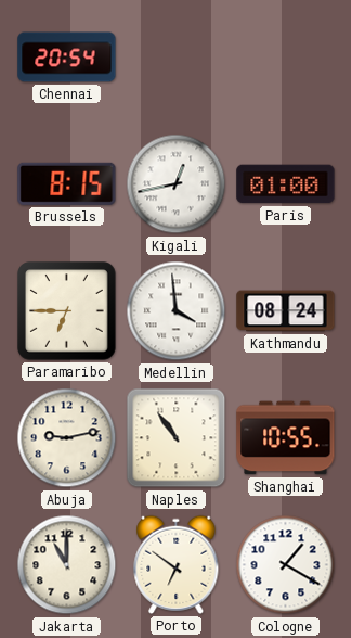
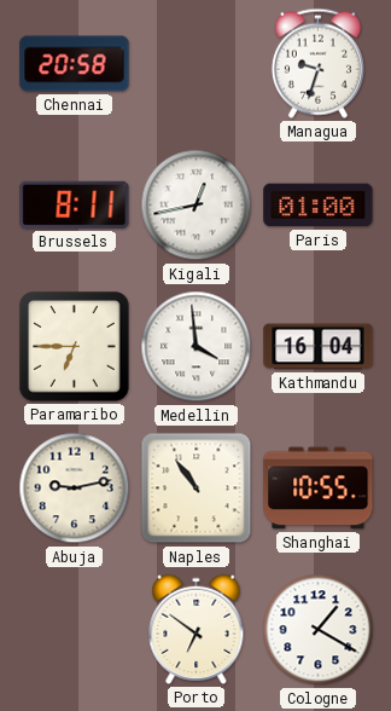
Chennai: 20:54 -> 20:58
Managua: none -> 9:33
Brussels: 8:15 -> 8:11
Kathmandu: 08:24 -> 16:04
Jakarta: 11:00 -> none
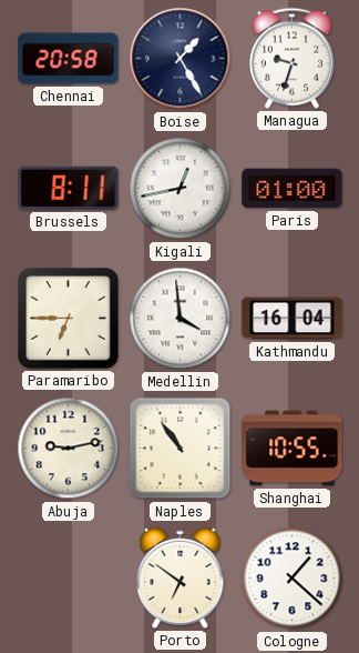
Boise: none -> 1:25
Cologne: 1:20 -> 1:22
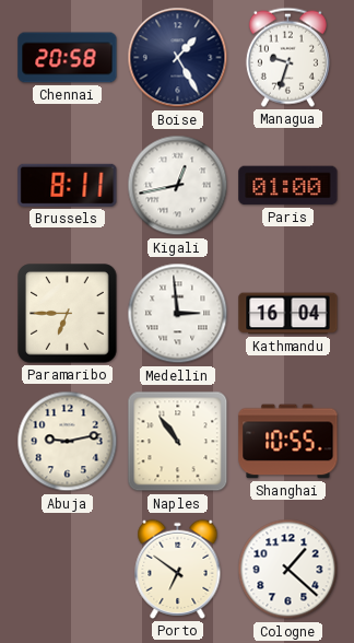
Medellin: 3:59 -> 2:59
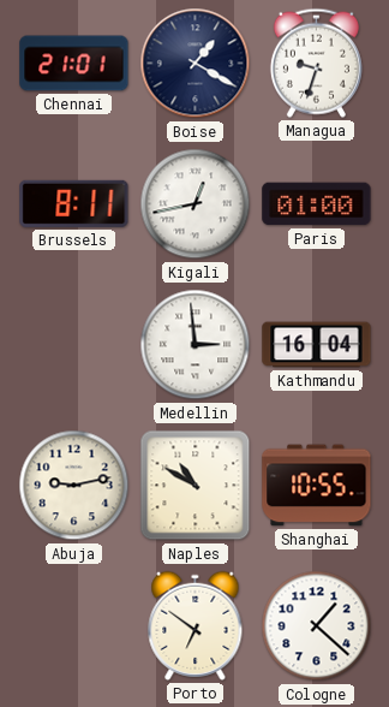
Chennai: 20:58 -> 21:01
Boise: 1:25 -> 1:20
Paramaribo: 6:45 -> none
Naples: 10:54 -> 10:50
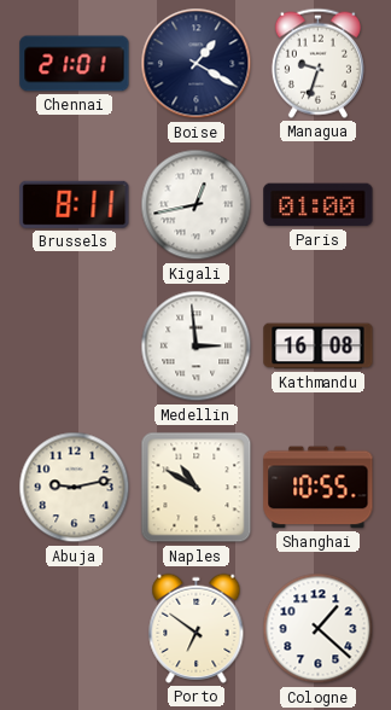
Kathmandu: 16:04 -> 16:08
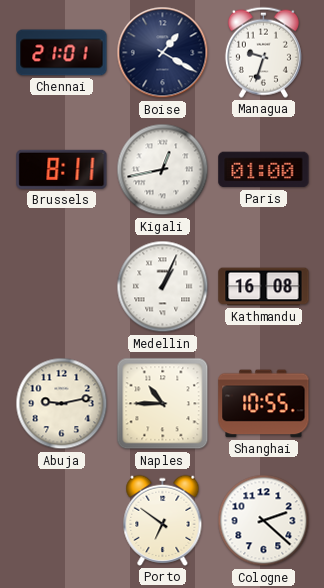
Medellin: 2:59 -> 1:04
Naples: 10:50 -> 10:45
Cologne: 1:22 -> 2:22
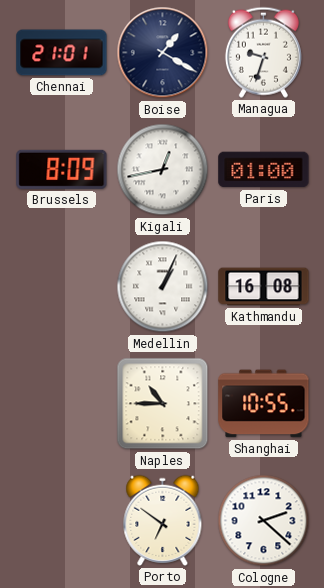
Brussels: 8:11 -> 8:09
Abuja: 9:13 -> none
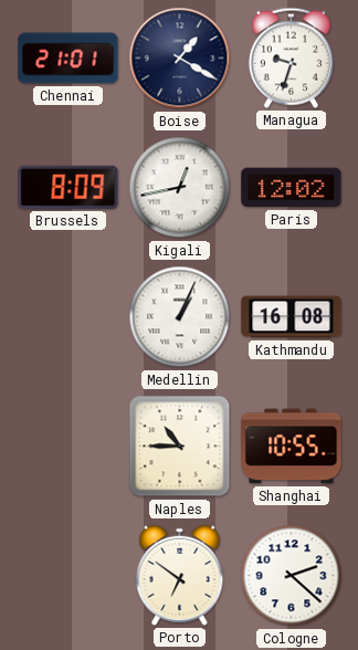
Paris: 01:00 -> 12:02
